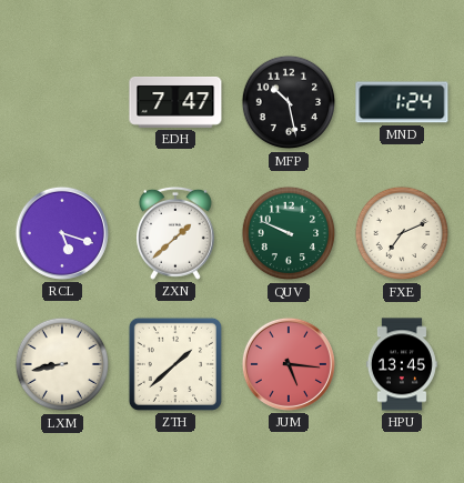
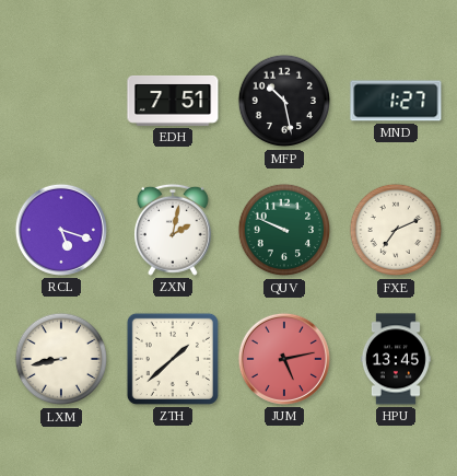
EDH: 7:47 -> 7:51
MND: 1:24 -> 1:27
ZXN: 1:38 -> 2:02
JUM: 5:16 -> 5:13
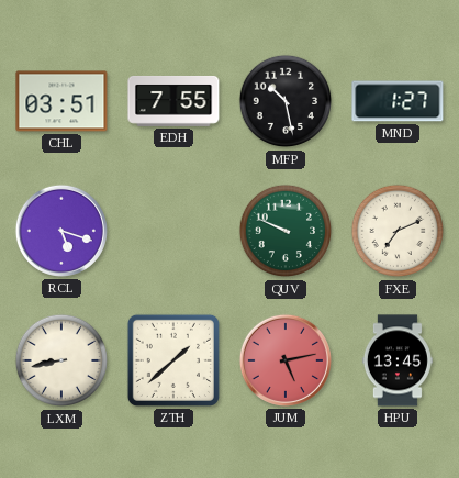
CHL: none -> 03:51
EDH: 7:51 -> 7:55
ZXN: 2:02 -> none
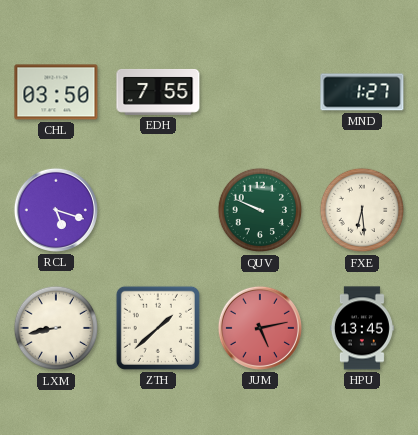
CHL: 03:51 -> 03:50
MFP: 10:28 -> none
FXE: 7:11 -> 6:29
